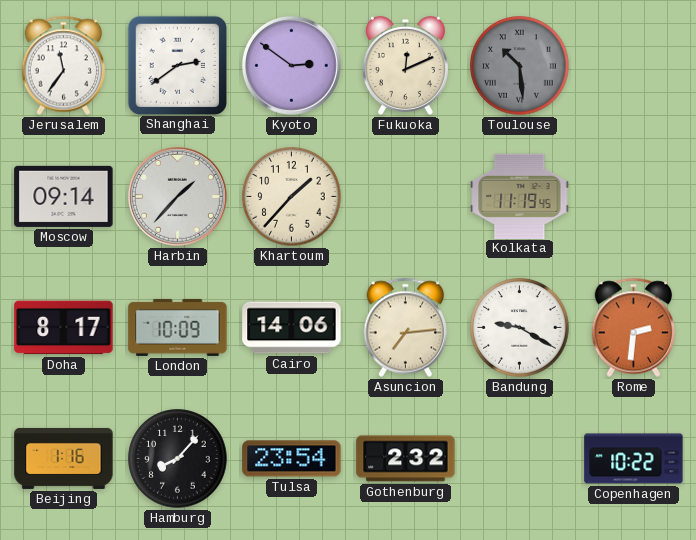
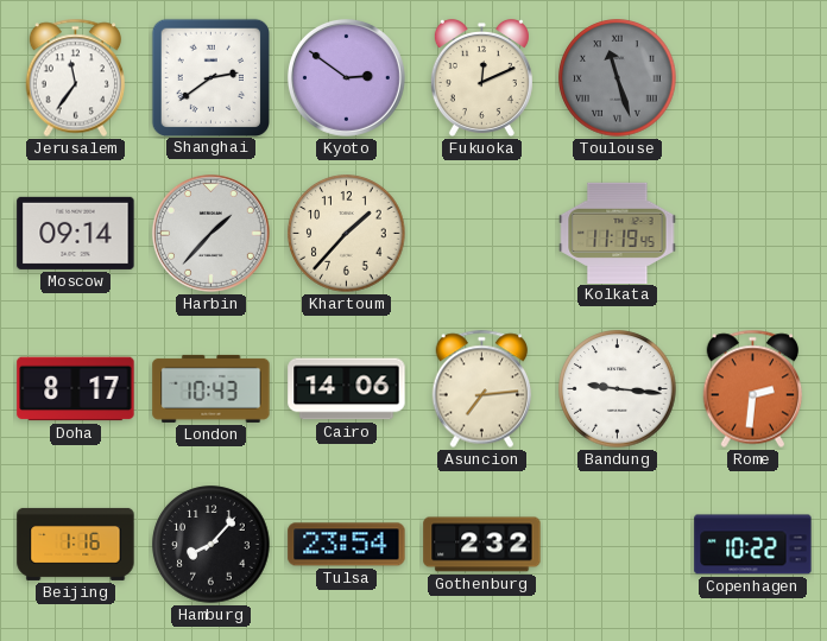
Toulouse: 10:29 -> 11:27
London: 10:09 -> 10:43
Bandung: 9:20 -> 9:16
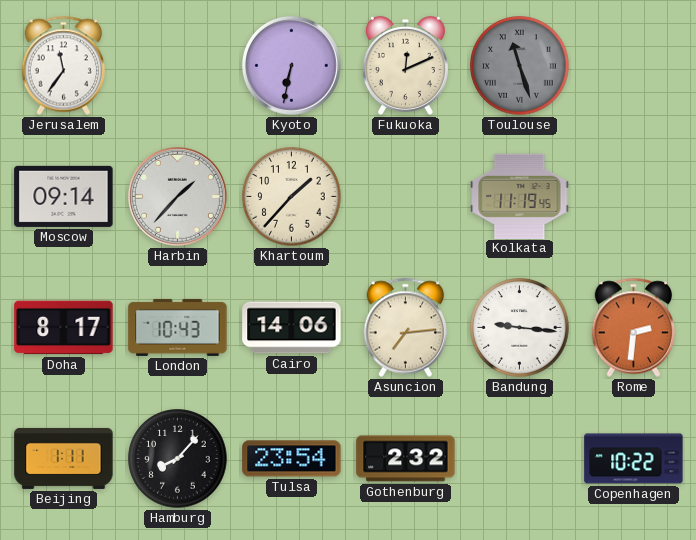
Shanghai: 2:39 -> none
Kyoto: 2:51 -> 6:32
Beijing: 1:16 -> 1:11
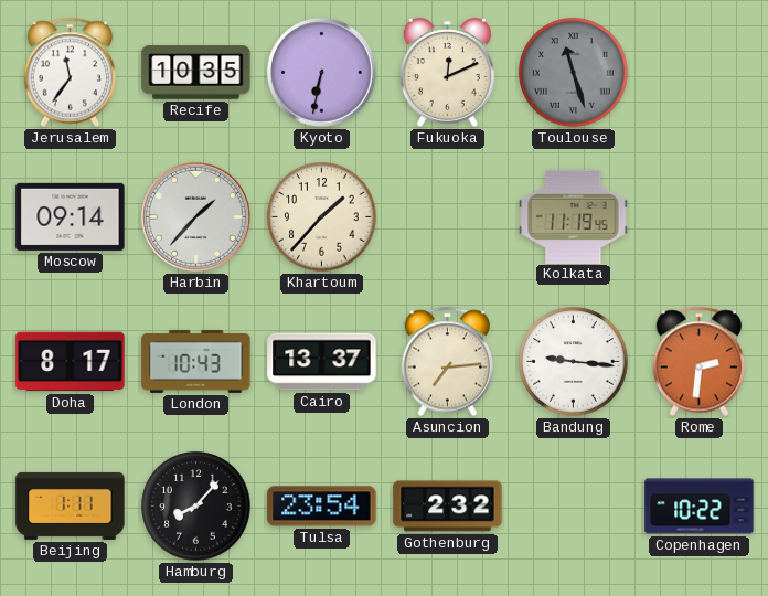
Recife: none -> 10:35
Cairo: 14:06 -> 13:37
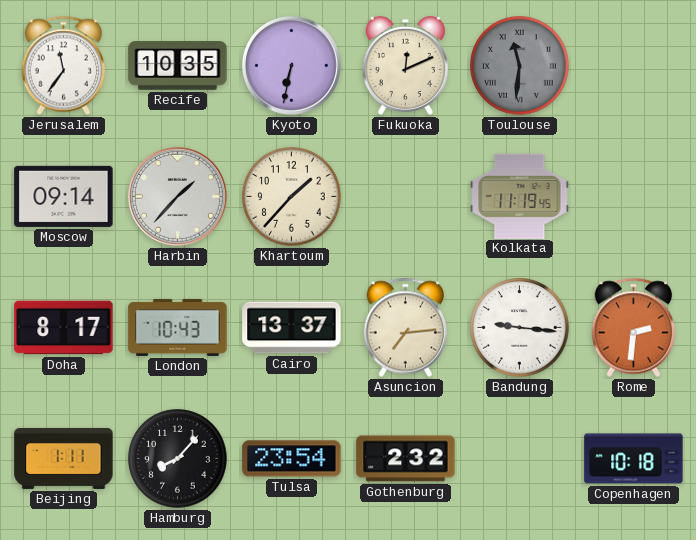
Toulouse: 11:27 -> 11:31
Copenhagen: 10:22 -> 10:18
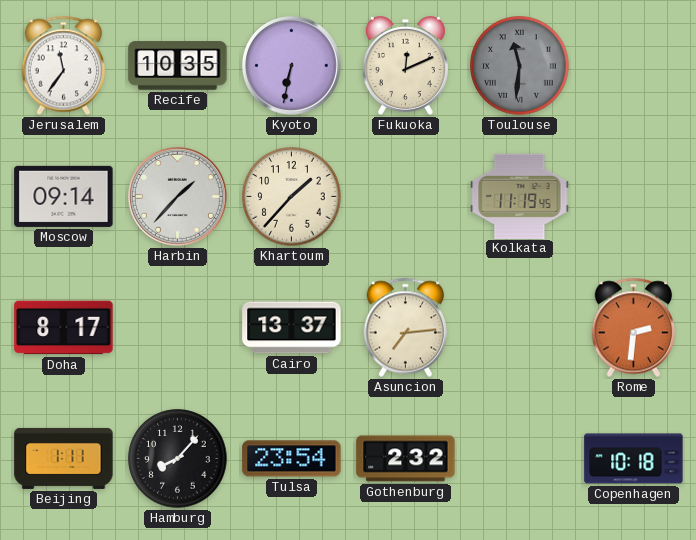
London: 10:43 -> none
Bandung: 9:16 -> none
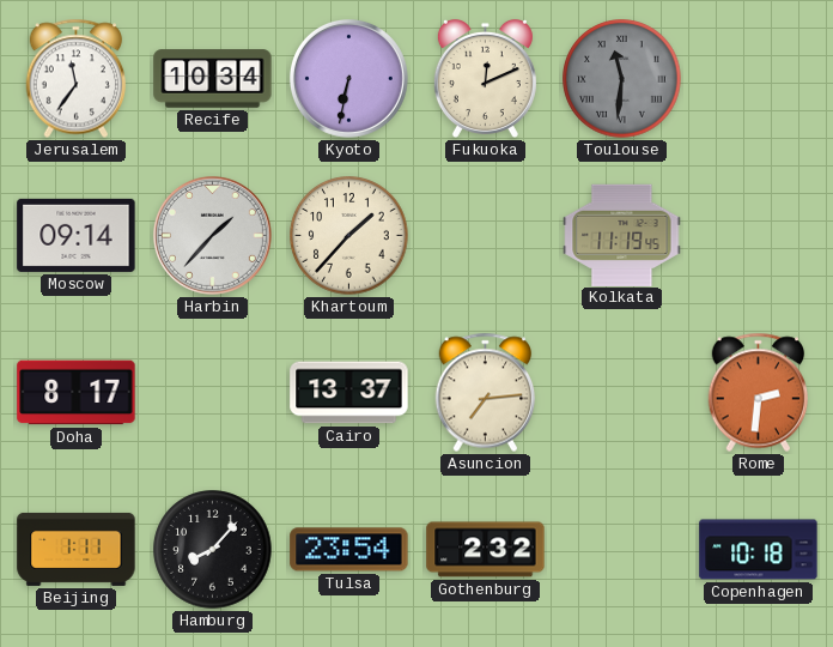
Recife: 10:35 -> 10:34
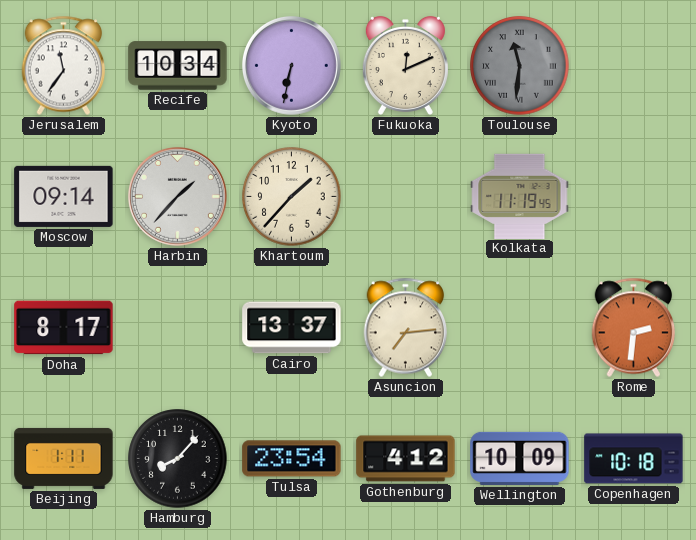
Gothenburg: 2:32 -> 4:12
Wellington: none -> 10:09
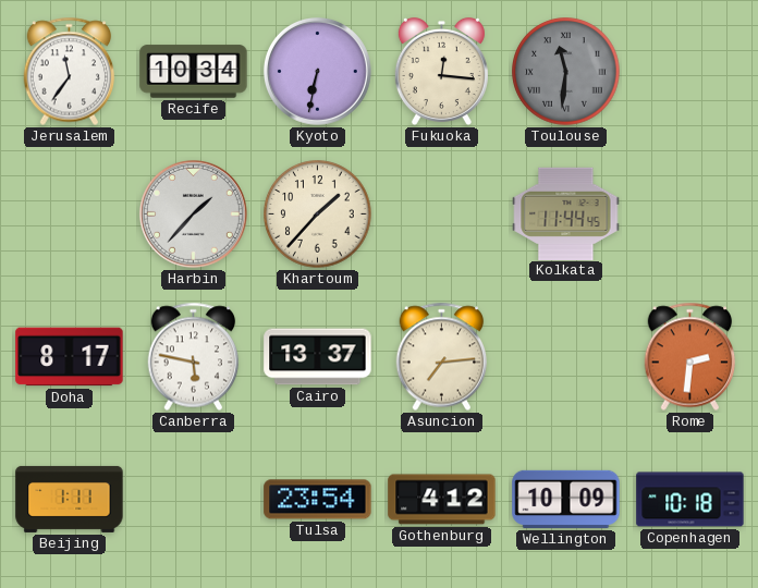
Fukuoka: 12:11 -> 12:16
Moscow: 09:14 -> none
Kolkata: 11:19 -> 11:44
Canberra: none -> 5:47
Hamburg: 8:07 -> none
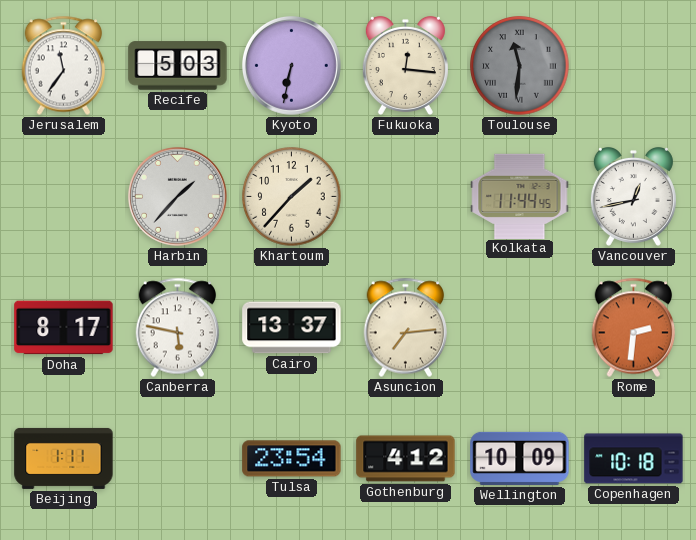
Recife: 10:34 -> 5:03
Vancouver: none -> 12:43
